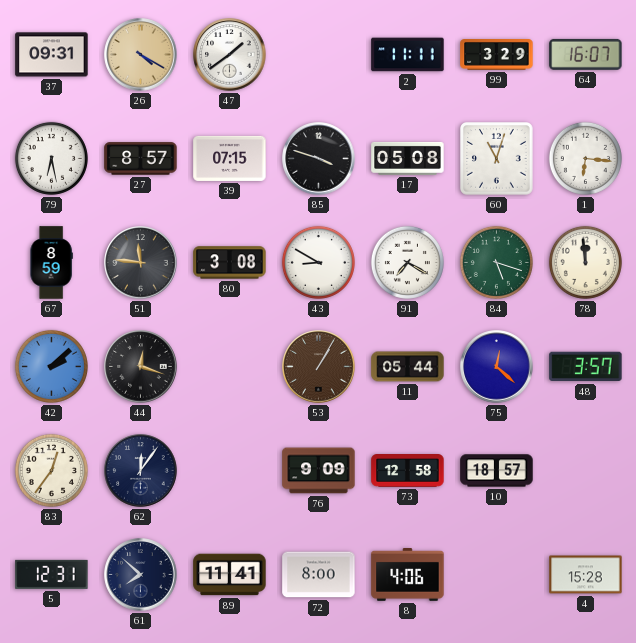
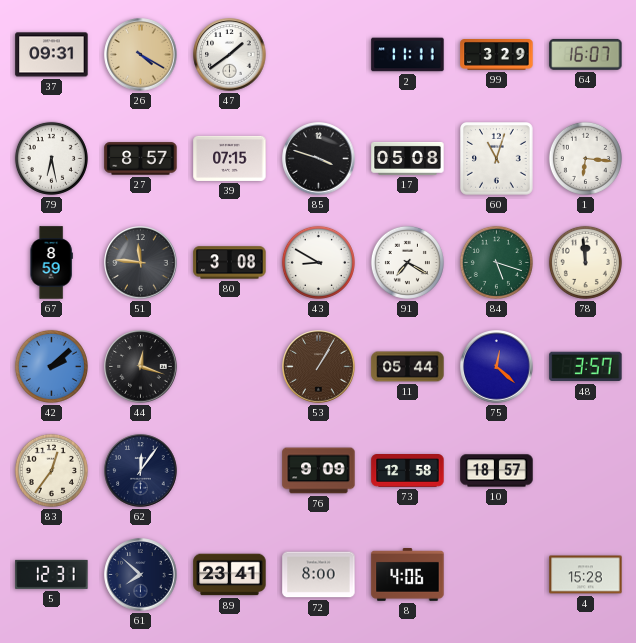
89: 11:41 -> 23:41
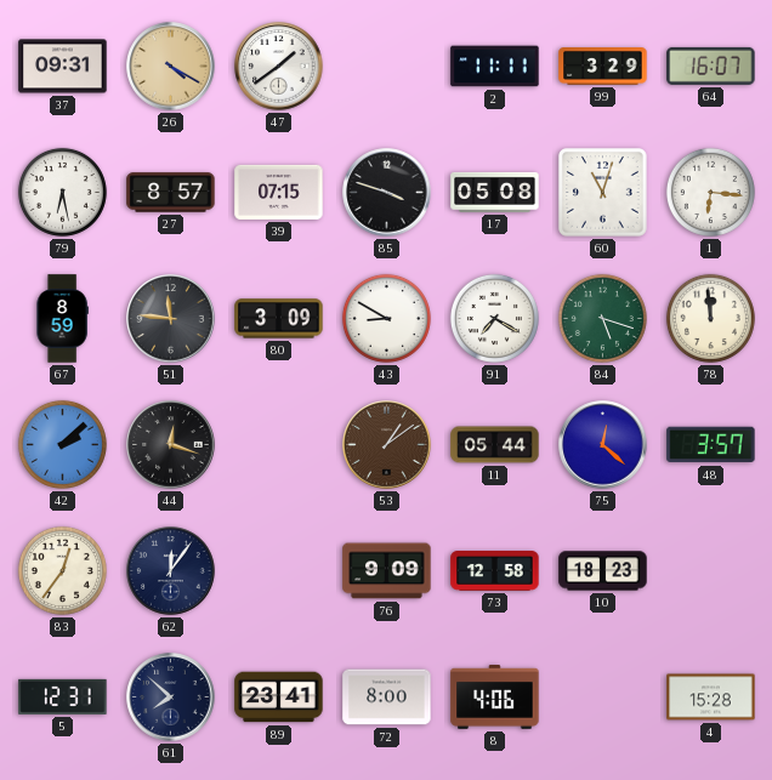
80: 3:08 -> 3:09
53: 1:05 -> 1:09
10: 18:57 -> 18:23
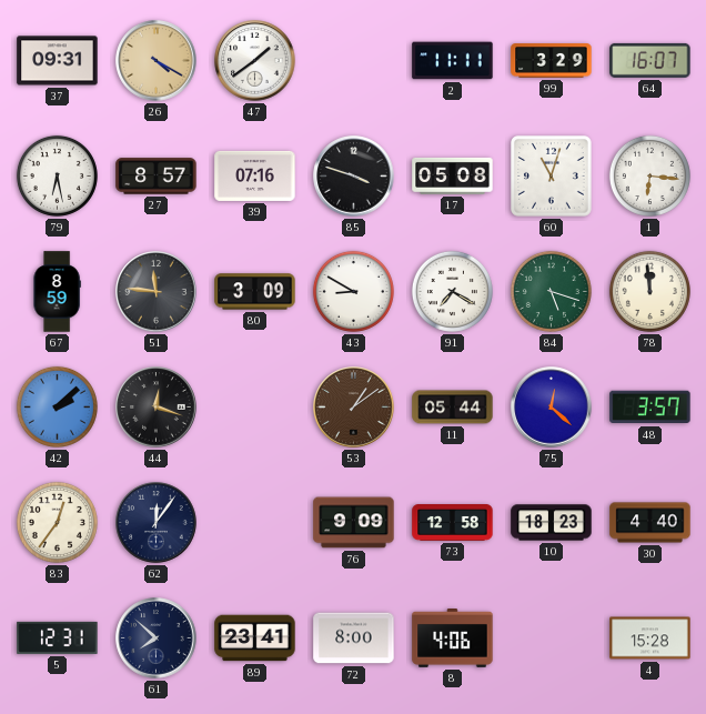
39: 07:15 -> 07:16
30: none -> 4:40
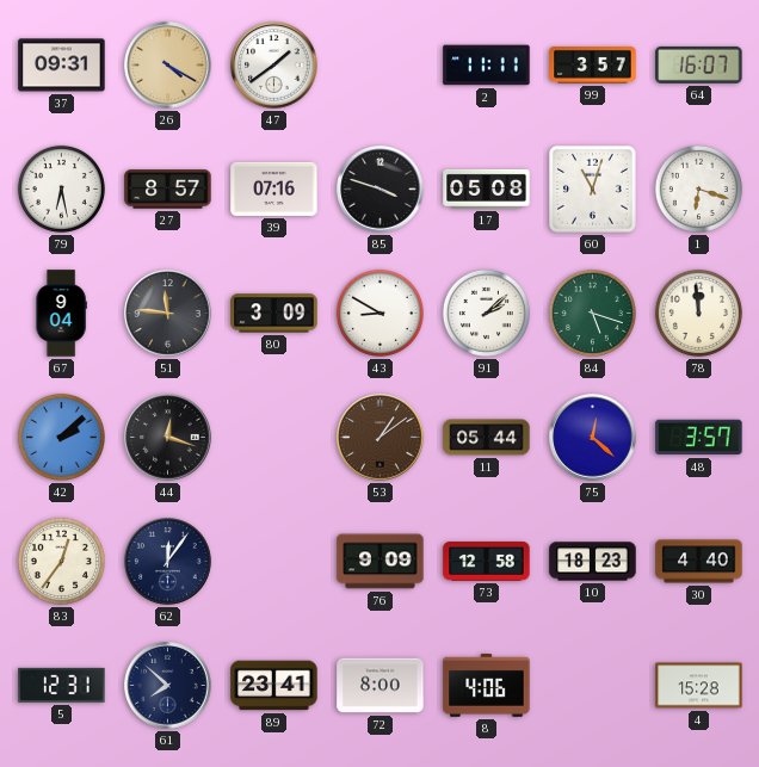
99: 3:29 -> 3:57
1: 6:16 -> 6:18
67: 8:59 -> 9:04
91: 7:20 -> 2:08
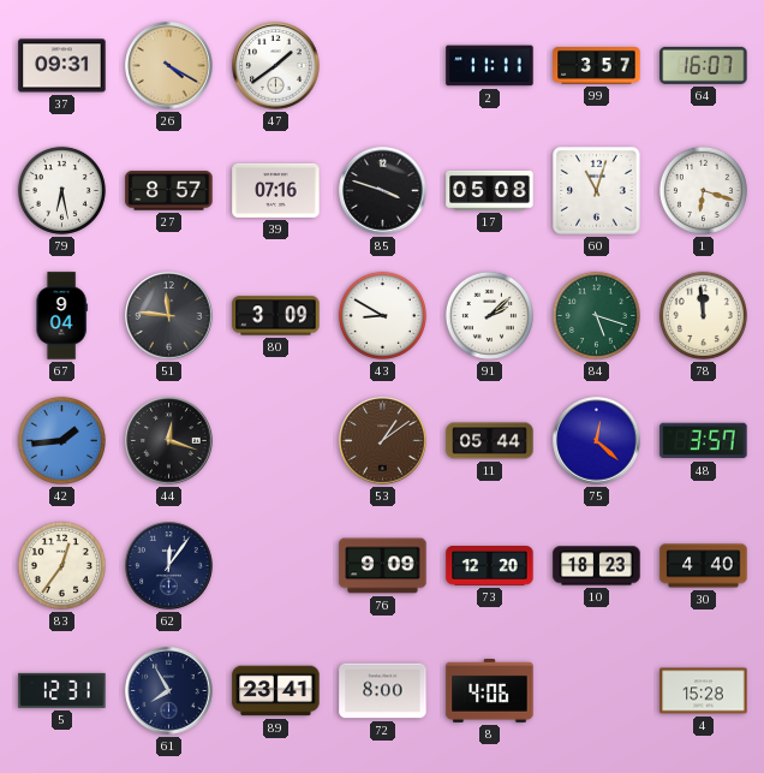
42: 2:08 -> 1:44
73: 12:58 -> 12:20
61: 7:52 -> 7:55
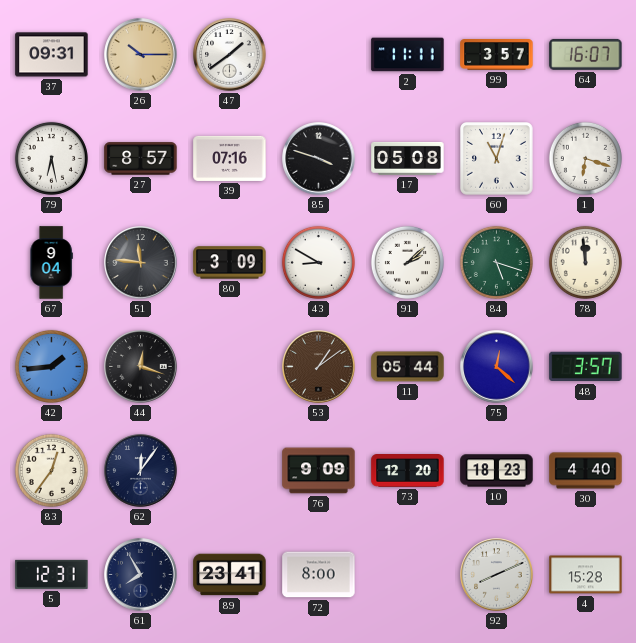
26: 4:20 -> 10:15
8: 4:06 -> none
92: none -> 8:11
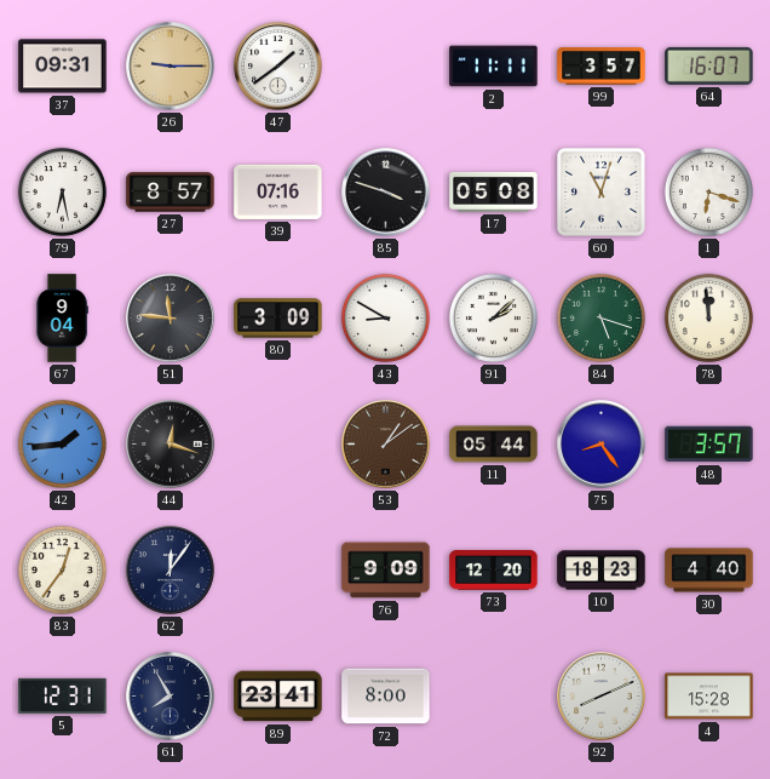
26: 10:15 -> 9:15
75: 12:22 -> 8:24
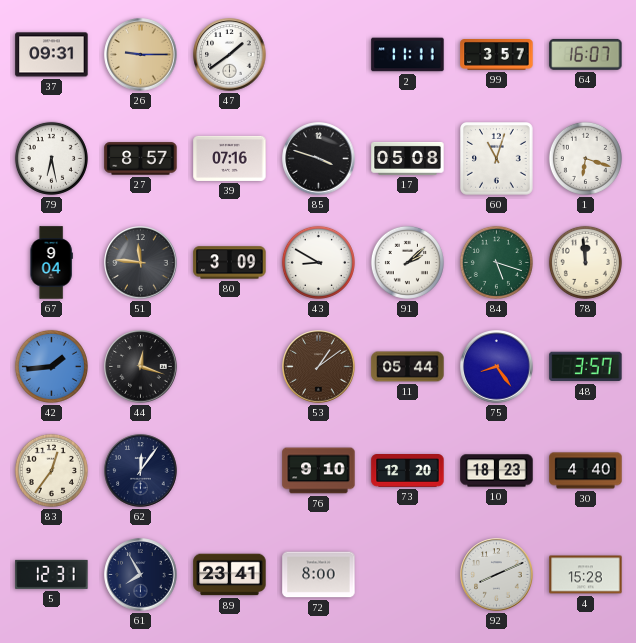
76: 9:09 -> 9:10
